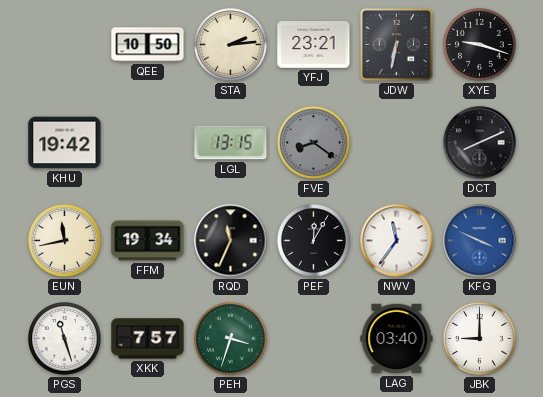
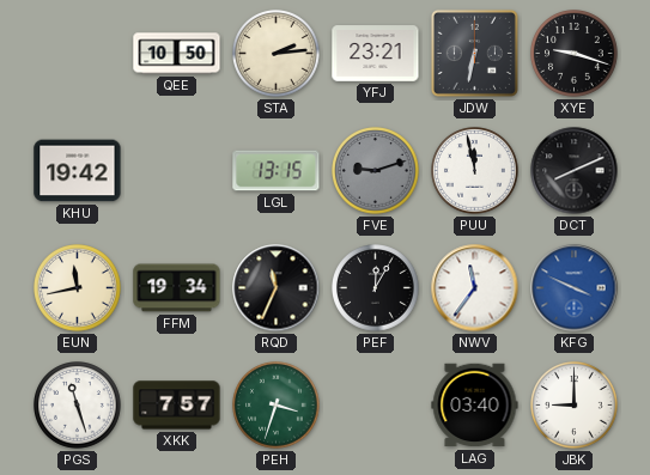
FVE: 8:21 -> 9:12
PUU: none -> 11:58
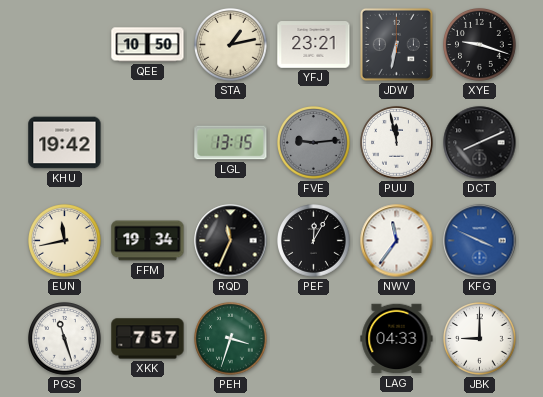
STA: 2:14 -> 1:13
FVE: 9:12 -> 9:14
LAG: 03:40 -> 04:33
